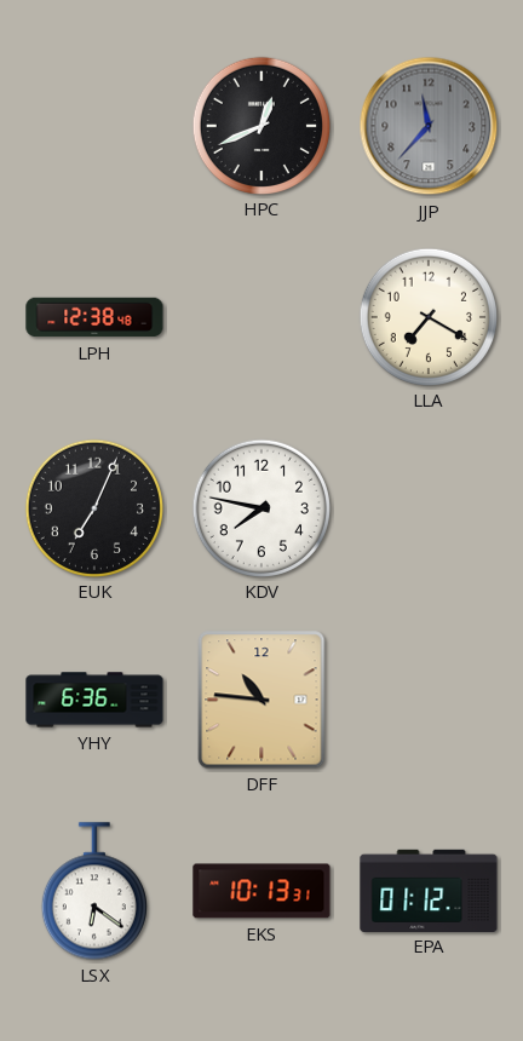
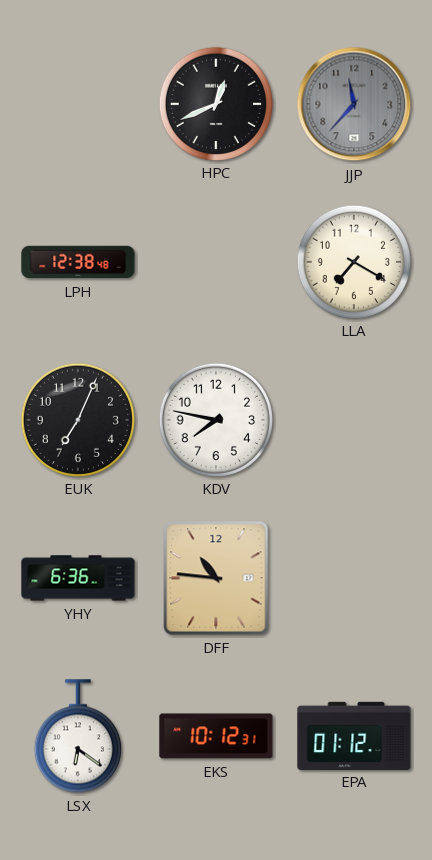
EKS: 10:13 -> 10:12
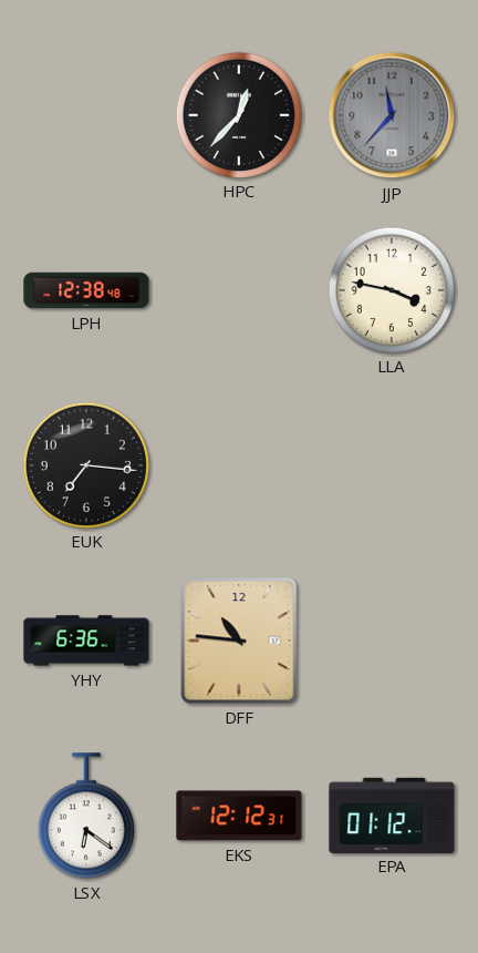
HPC: 12:41 -> 12:37
LLA: 7:20 -> 3:47
EUK: 7:04 -> 7:16
KDV: 7:47 -> none
EKS: 10:12 -> 12:12
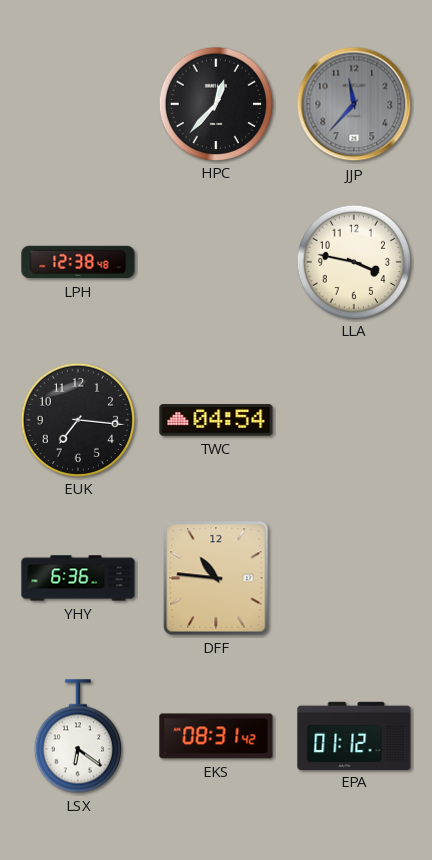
TWC: none -> 04:54
EKS: 12:12 -> 08:31
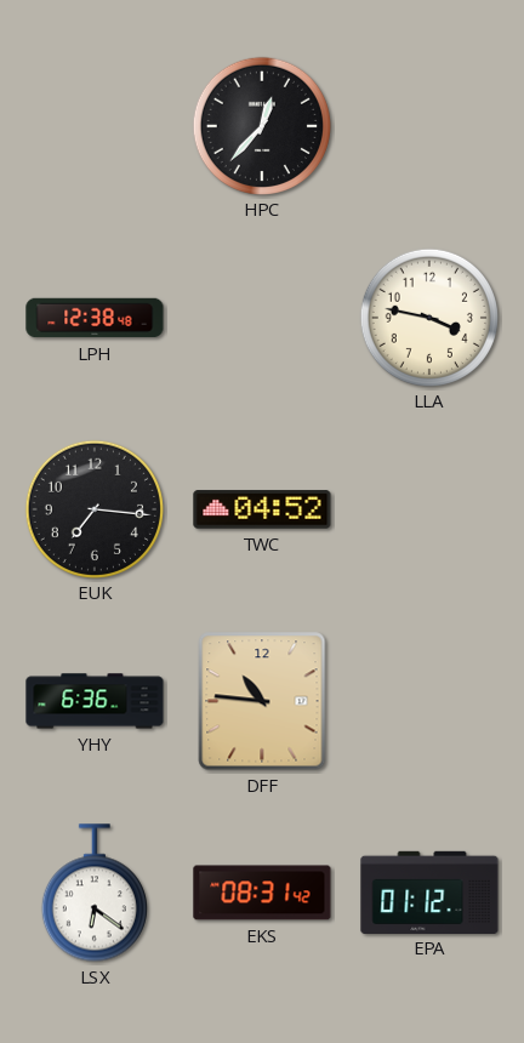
JJP: 11:37 -> none
TWC: 04:54 -> 04:52
